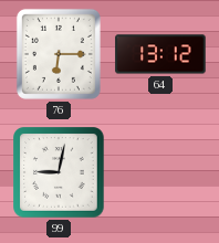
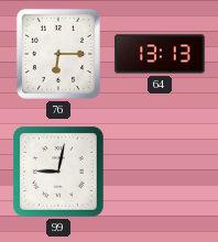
64: 13:12 -> 13:13
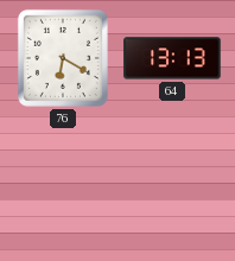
76: 6:15 -> 6:20
99: 9:02 -> none
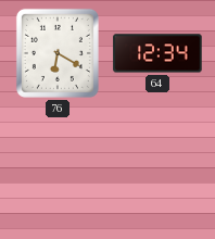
64: 13:13 -> 12:34
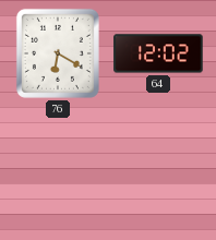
64: 12:34 -> 12:02
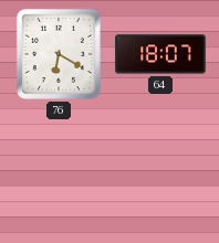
64: 12:02 -> 18:07
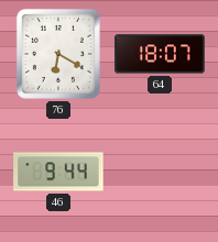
46: none -> 9:44
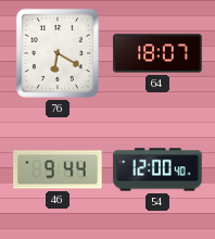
54: none -> 12:00
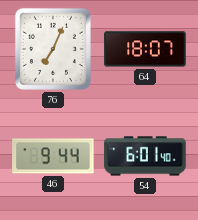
76: 6:20 -> 7:04
54: 12:00 -> 6:01
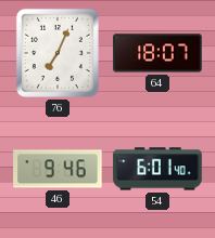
46: 9:44 -> 9:46
